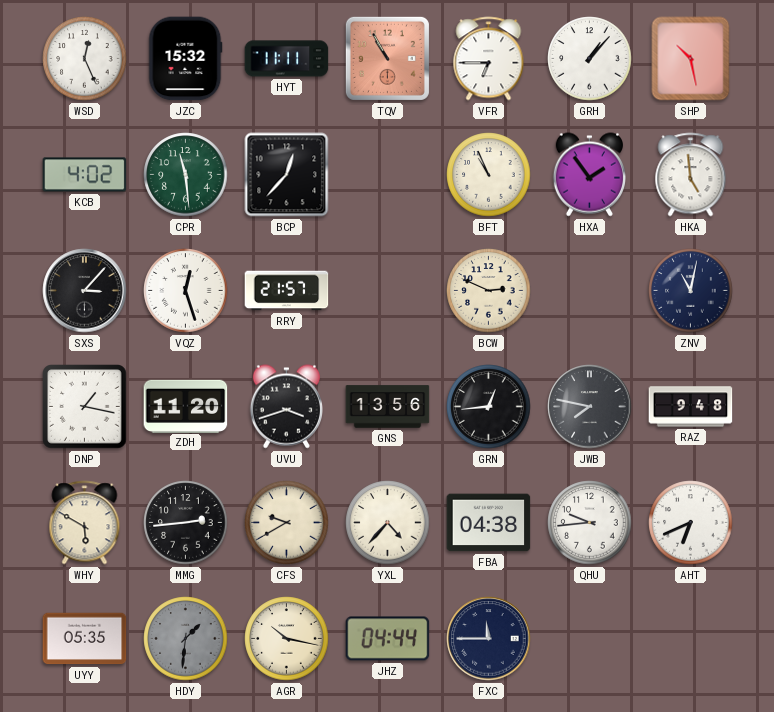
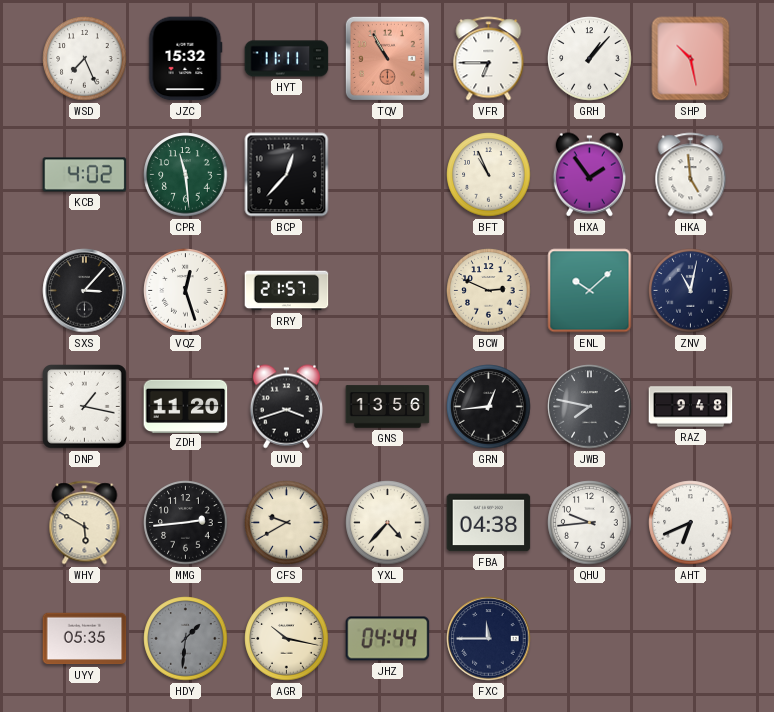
WSD: 12:26 -> 7:26
ENL: none -> 10:08
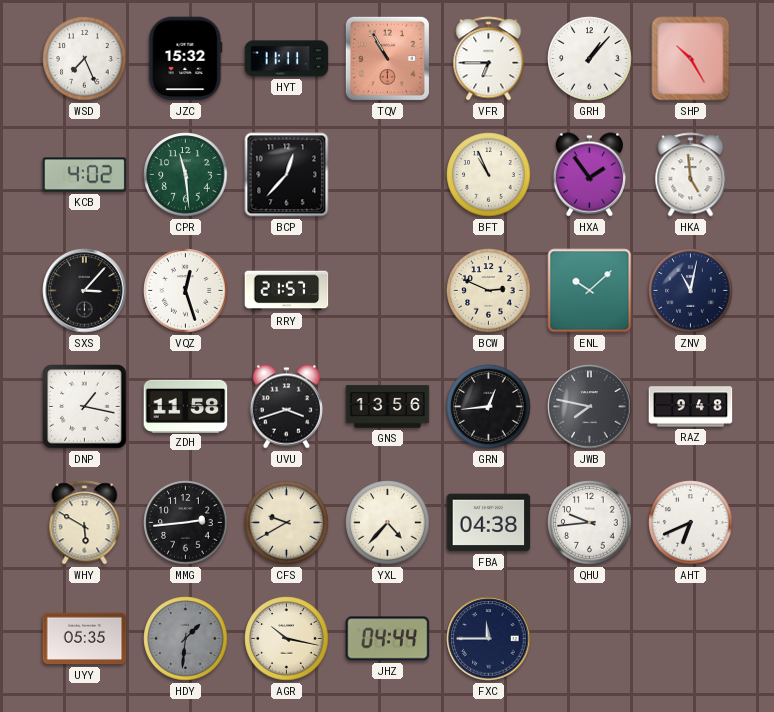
SHP: 10:28 -> 10:25
ZDH: 11:20 -> 11:58
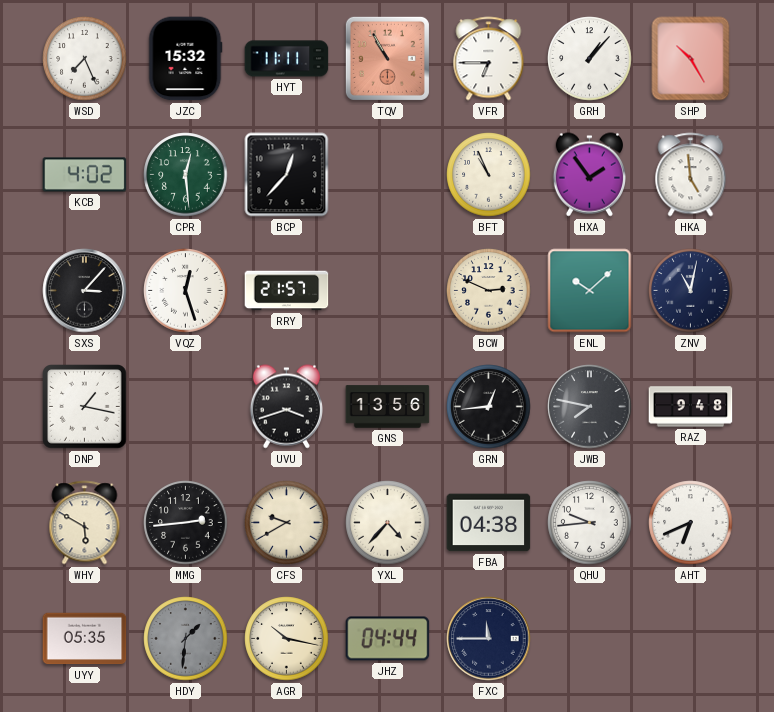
CPR: 11:29 -> 12:29
ZDH: 11:58 -> none
